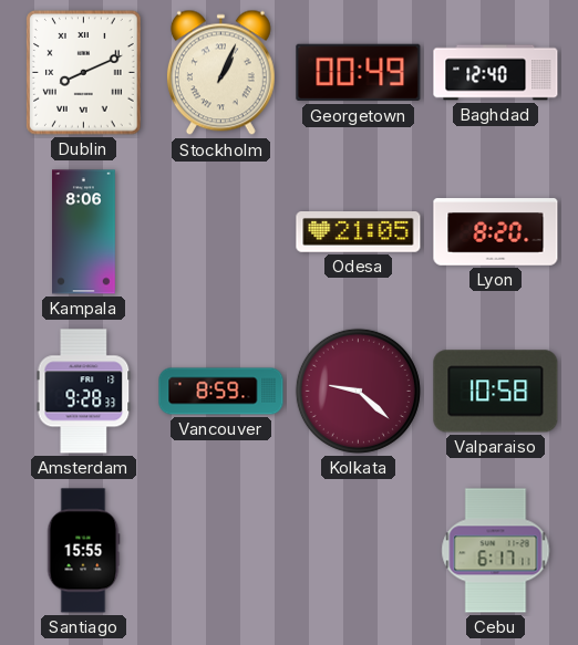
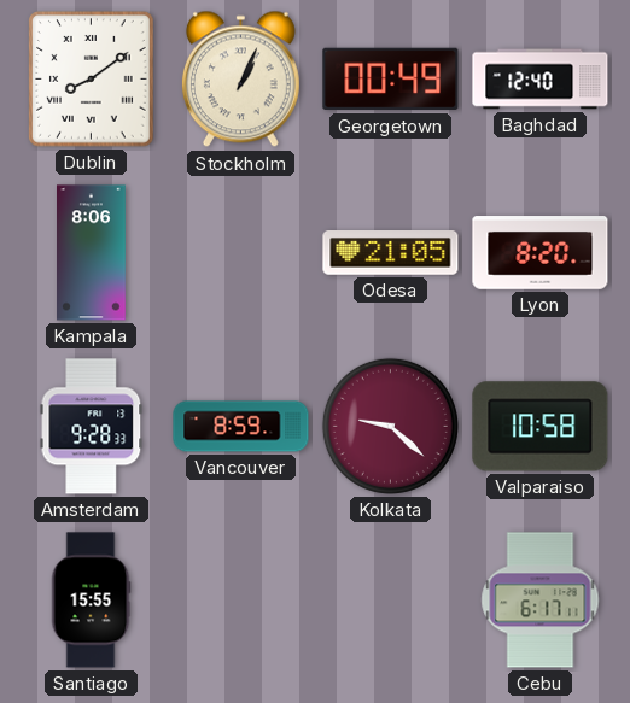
Dublin: 8:11 -> 8:09
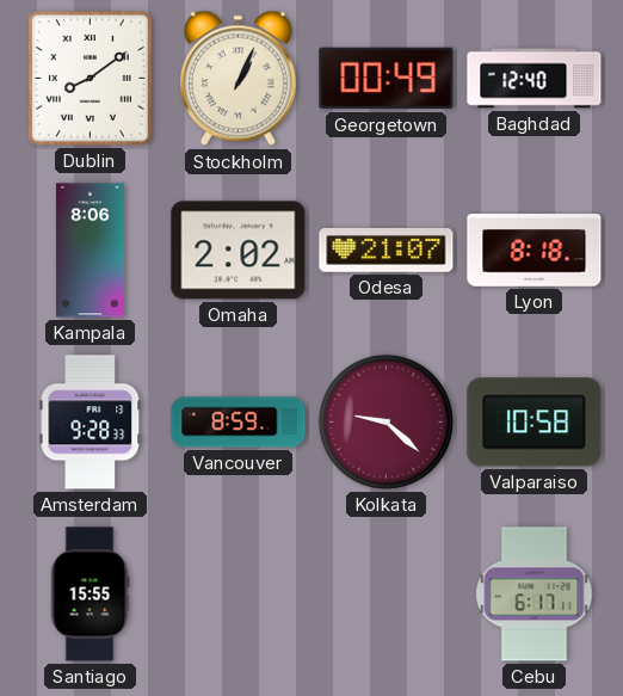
Omaha: none -> 2:02
Odesa: 21:05 -> 21:07
Lyon: 8:20 -> 8:18
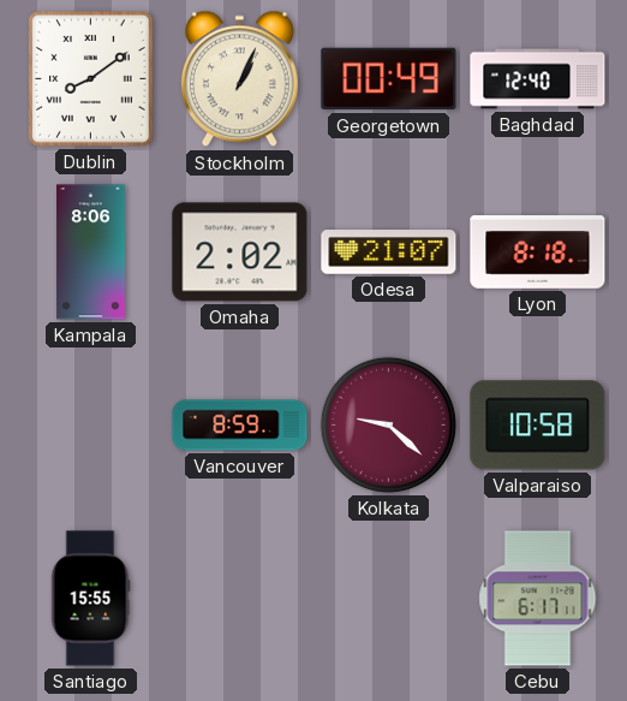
Amsterdam: 9:28 -> none
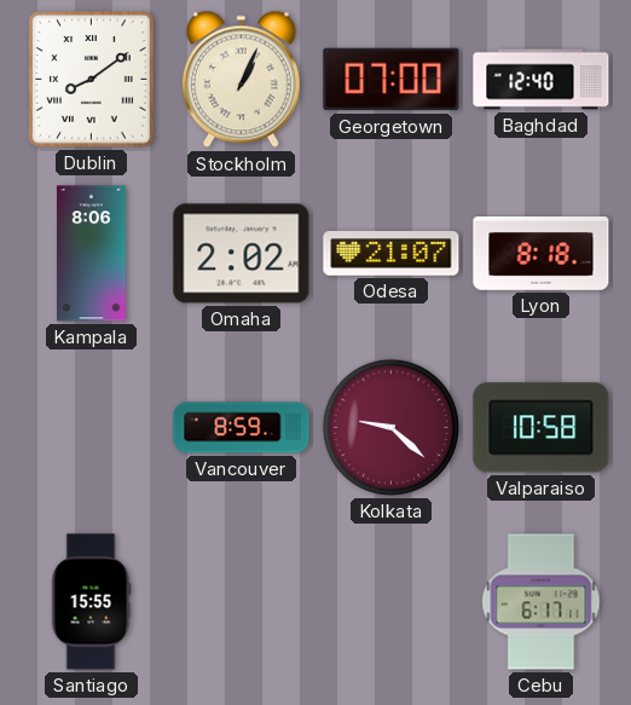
Georgetown: 00:49 -> 07:00
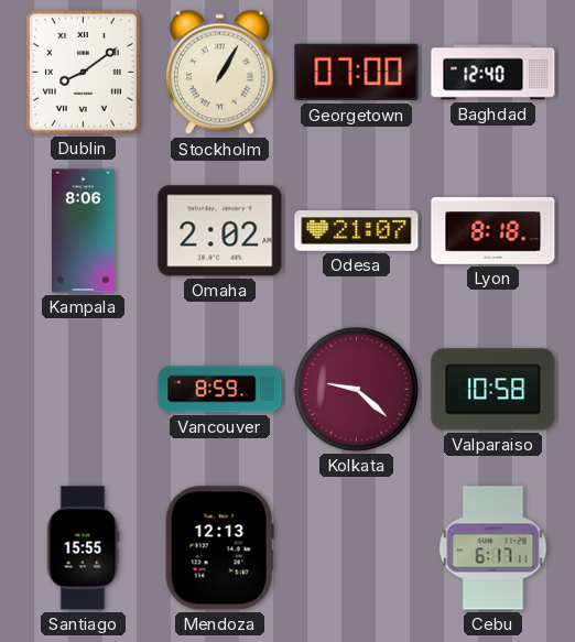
Stockholm: 1:04 -> 1:05
Mendoza: none -> 12:13
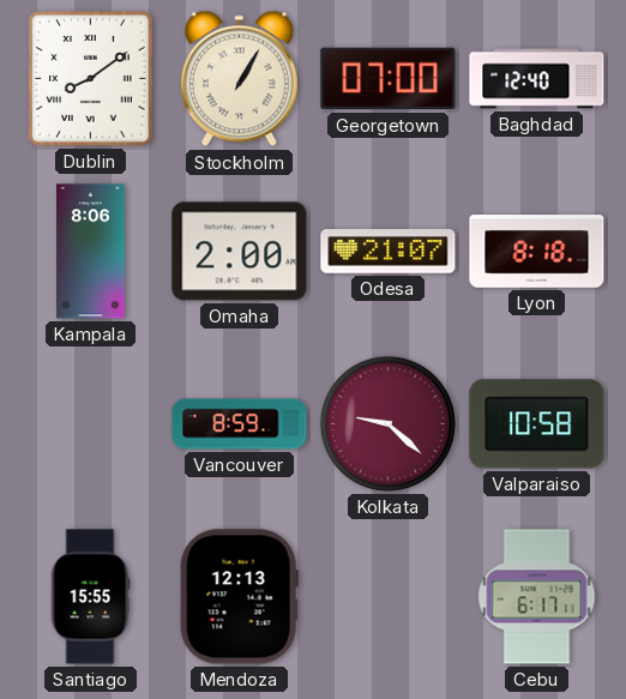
Omaha: 2:02 -> 2:00
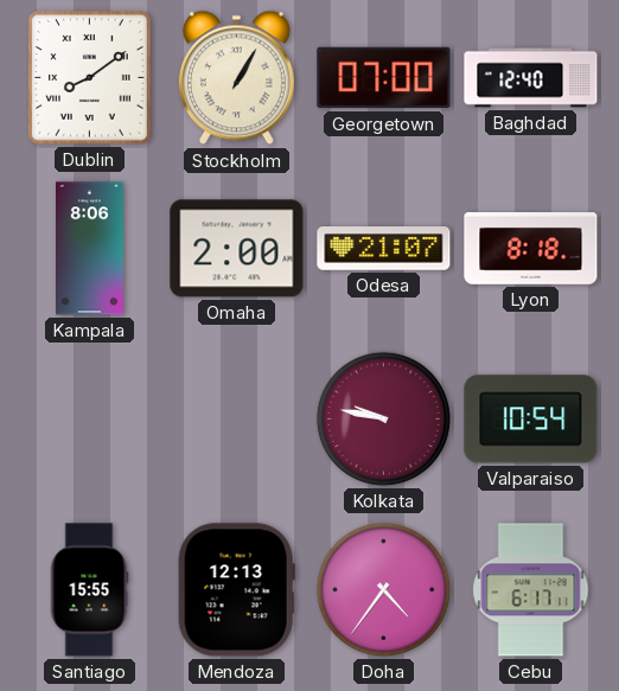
Vancouver: 8:59 -> none
Kolkata: 9:22 -> 9:47
Valparaiso: 10:58 -> 10:54
Doha: none -> 4:36
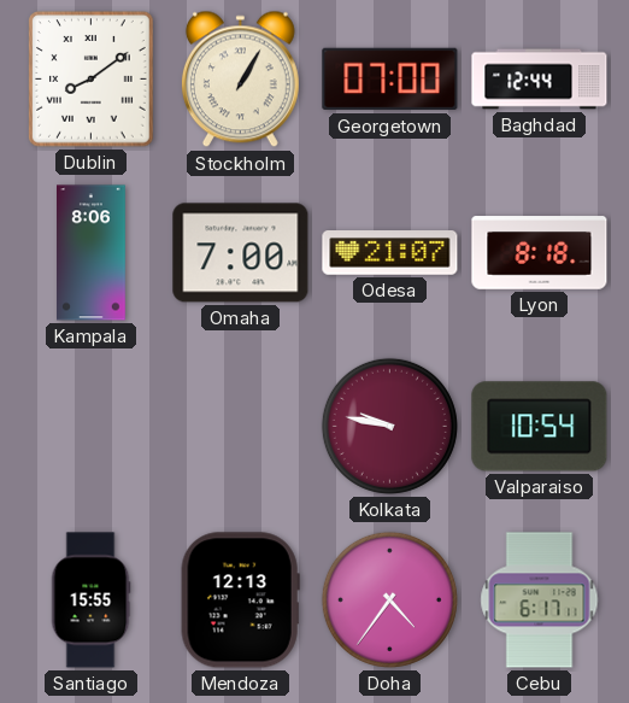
Baghdad: 12:40 -> 12:44
Omaha: 2:00 -> 7:00
